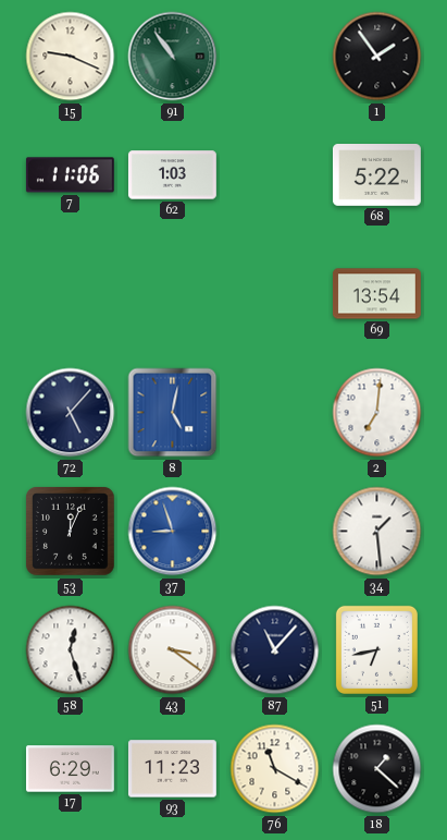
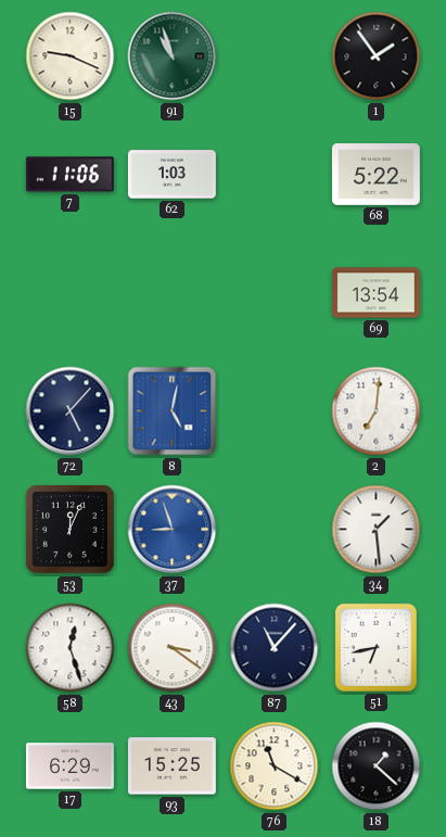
91: 10:54 -> 10:57
93: 11:23 -> 15:25
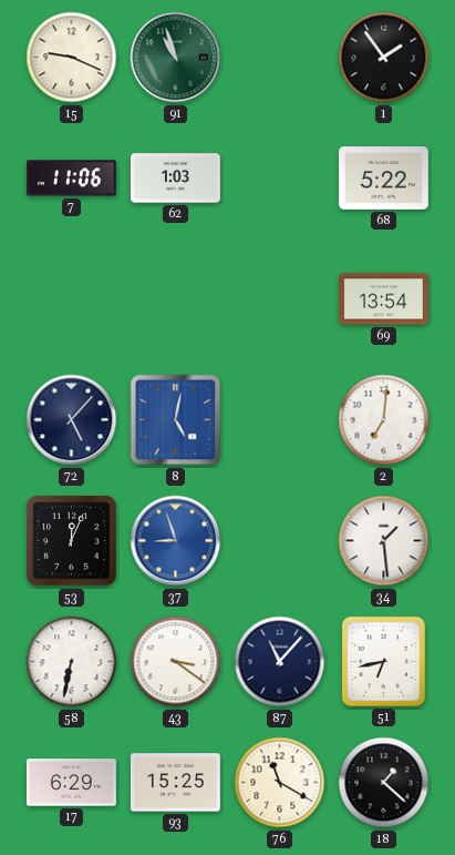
58: 12:27 -> 6:32
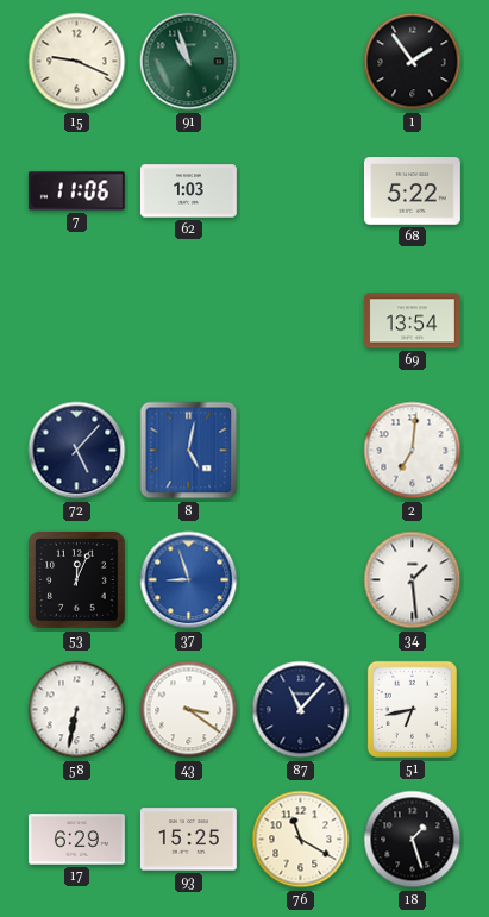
18: 1:22 -> 1:27
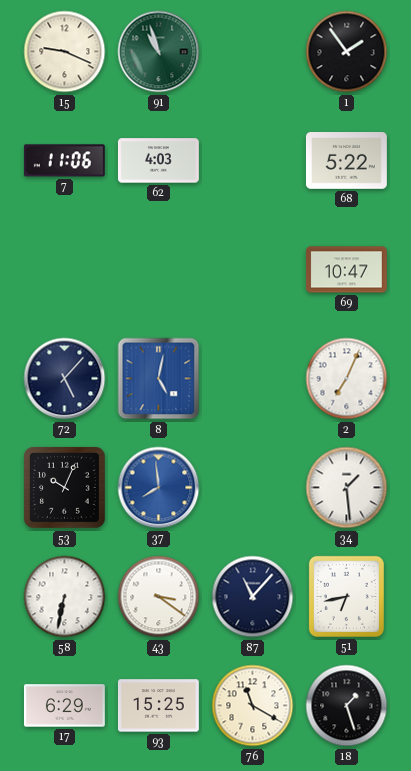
62: 1:03 -> 4:03
69: 13:54 -> 10:47
2: 7:01 -> 7:04
53: 12:04 -> 10:04
37: 8:57 -> 7:59
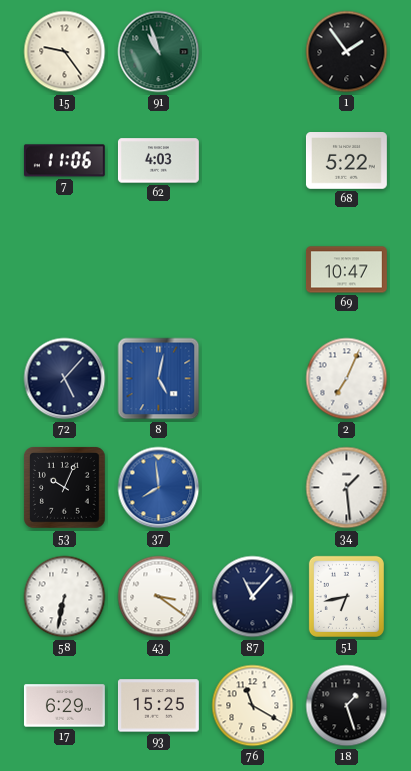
15: 9:19 -> 9:24
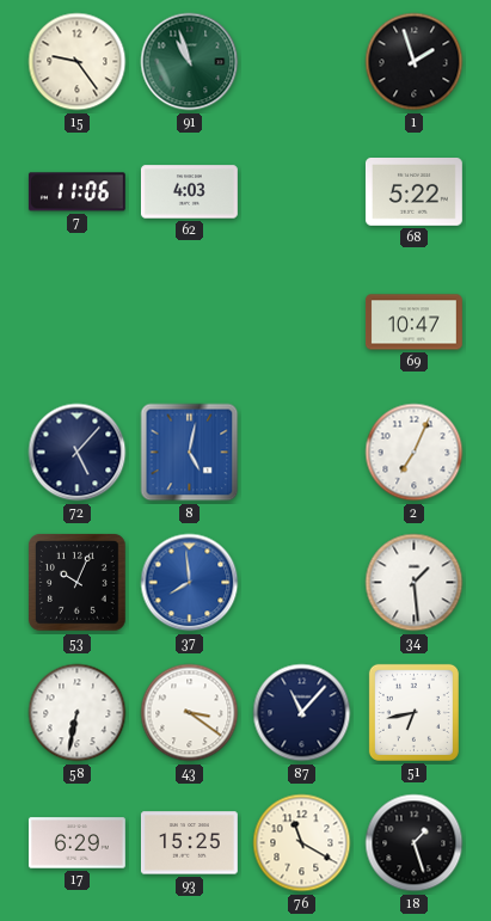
1: 1:54 -> 1:57
